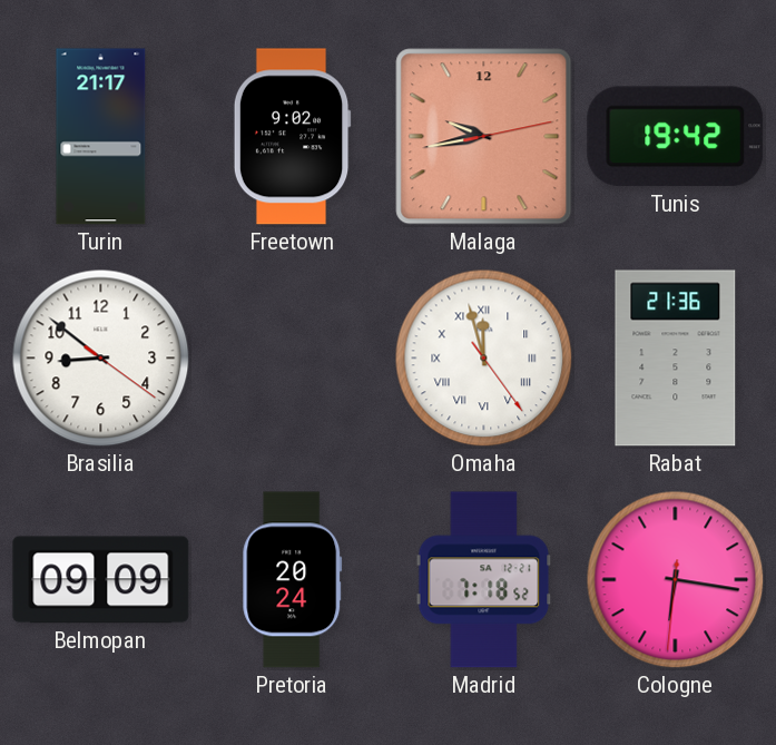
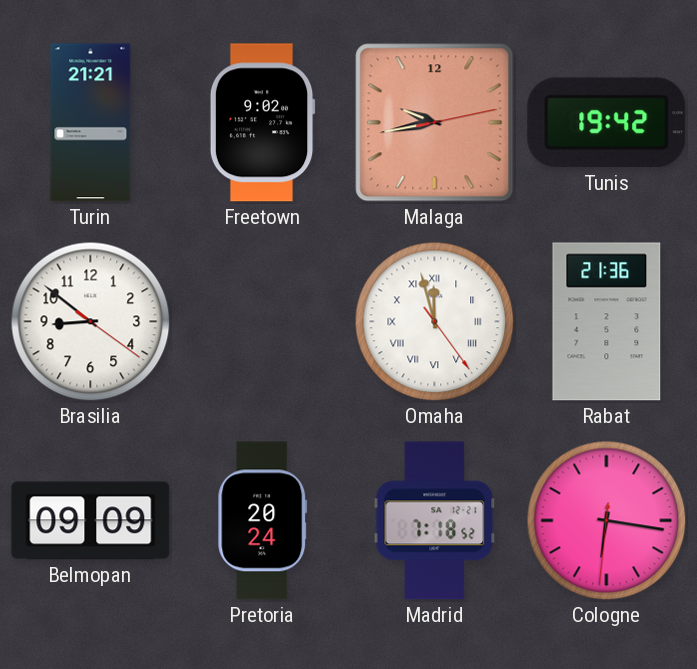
Turin: 21:17 -> 21:21
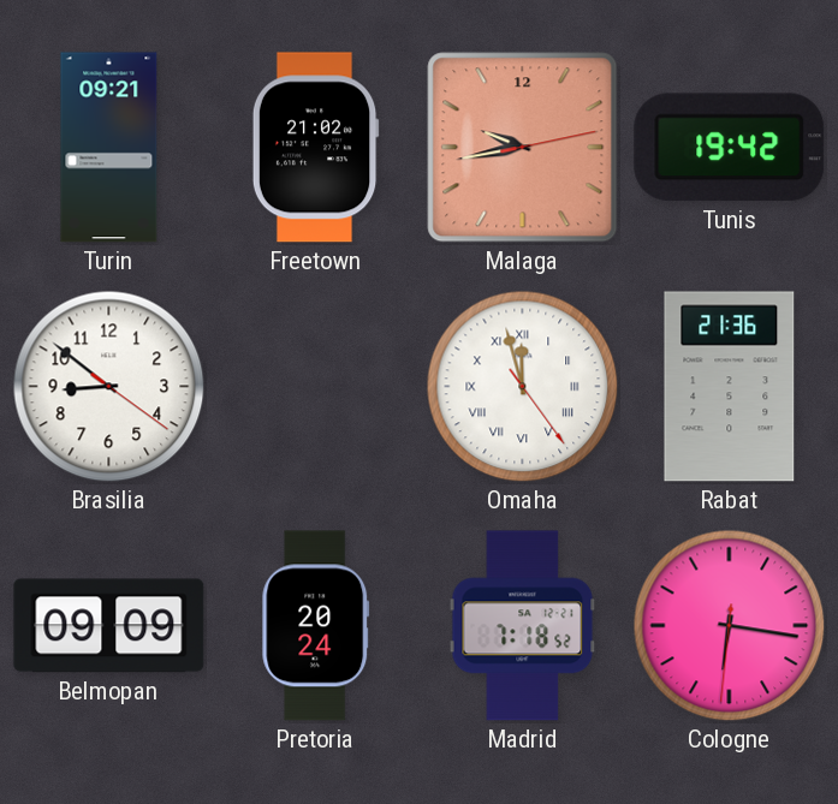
Turin: 21:21 -> 09:21
Freetown: 9:02 -> 21:02
